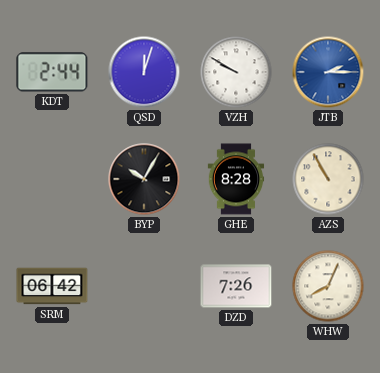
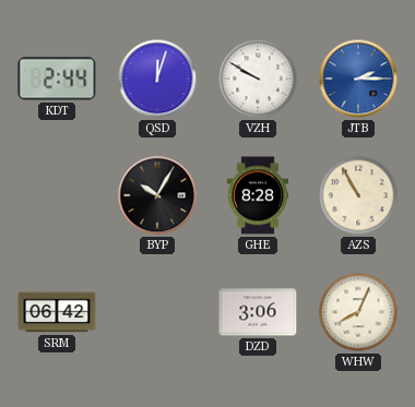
DZD: 7:26 -> 3:06
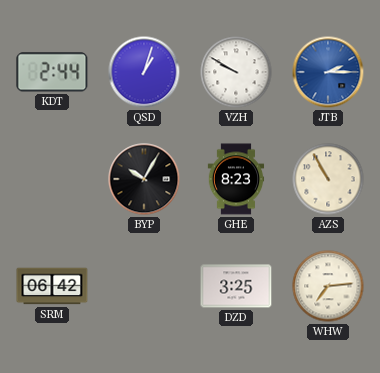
QSD: 12:03 -> 1:03
GHE: 8:28 -> 8:23
DZD: 3:06 -> 3:25
WHW: 8:04 -> 7:14
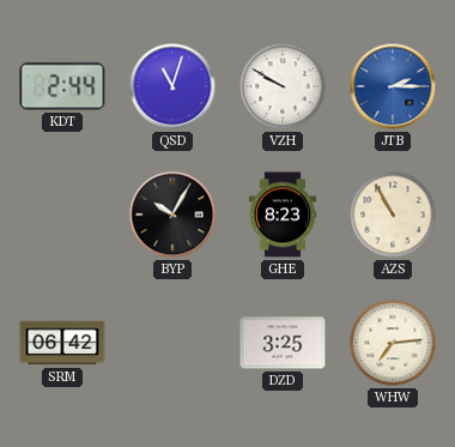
QSD: 1:03 -> 11:03
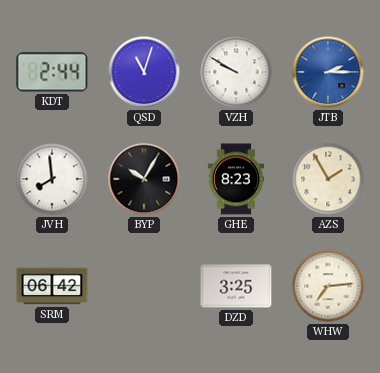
JVH: none -> 7:59
AZS: 10:55 -> 1:55
